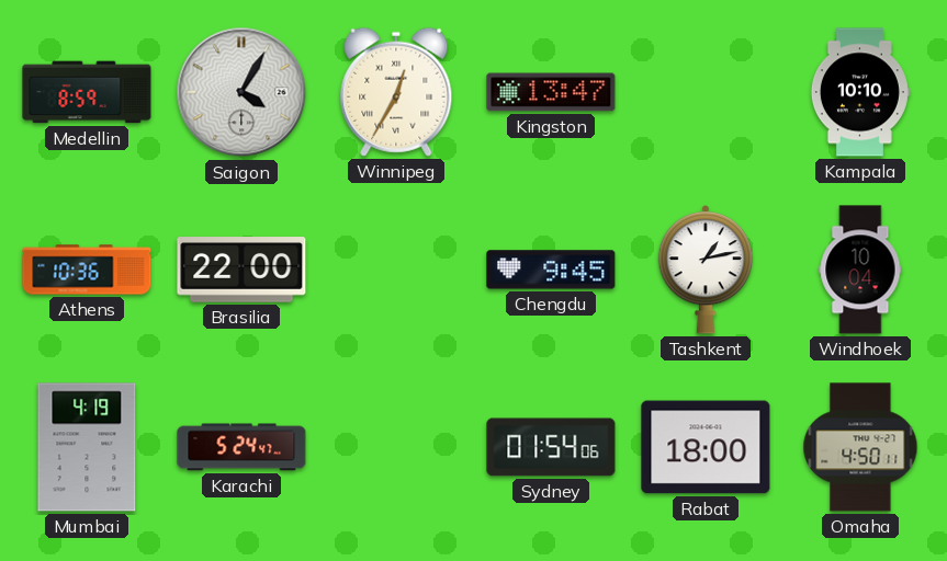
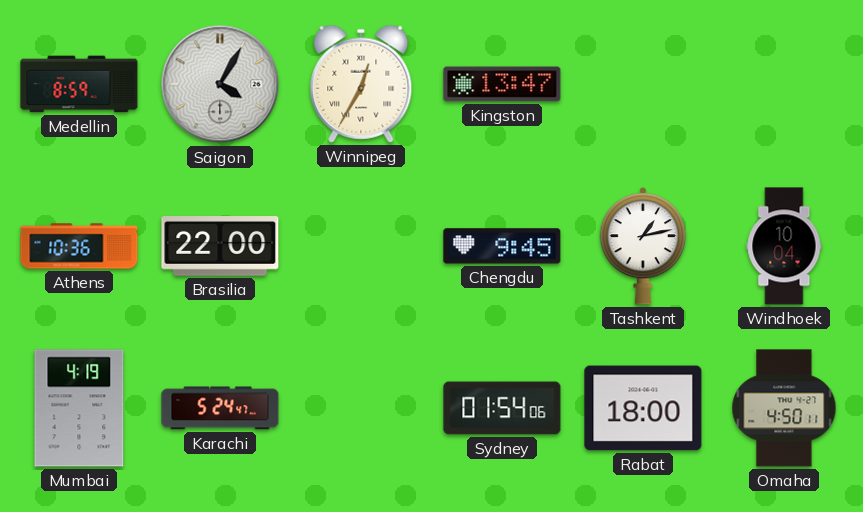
Kampala: 10:10 -> none
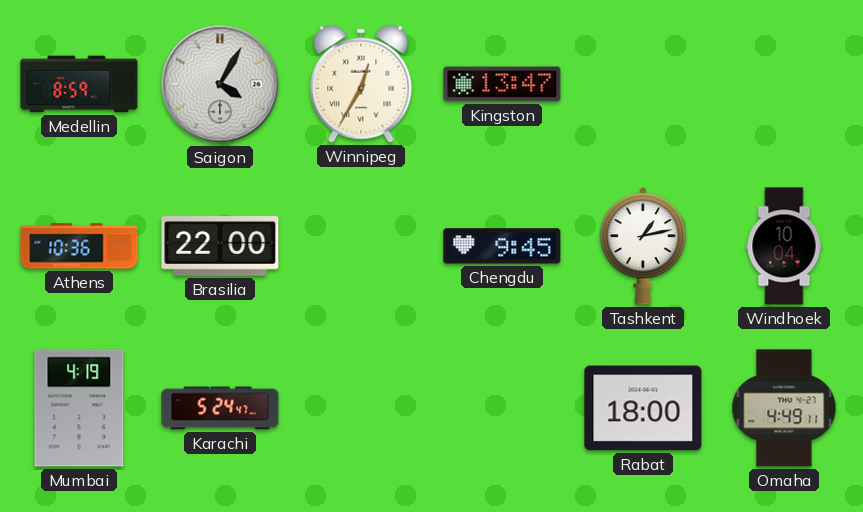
Sydney: 01:54 -> none
Omaha: 4:50 -> 4:49
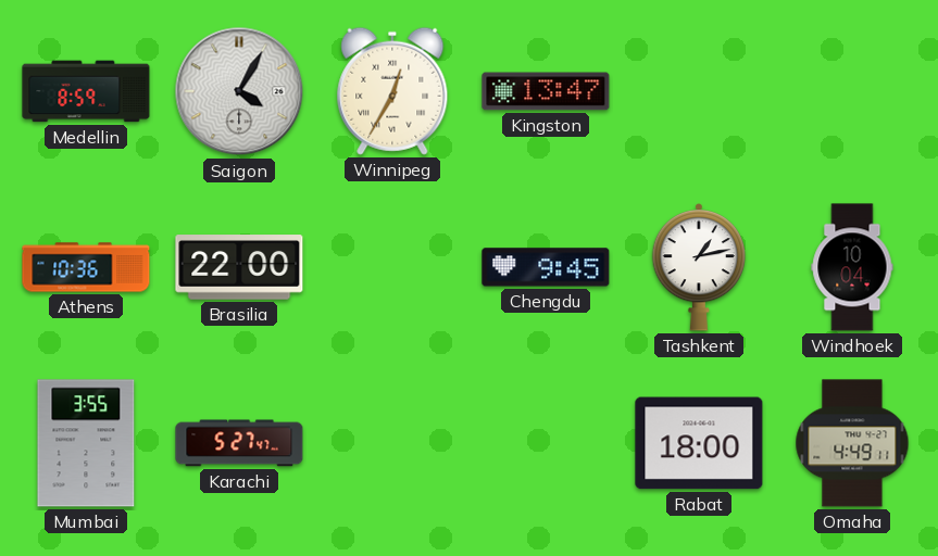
Mumbai: 4:19 -> 3:55
Karachi: 5:24 -> 5:27
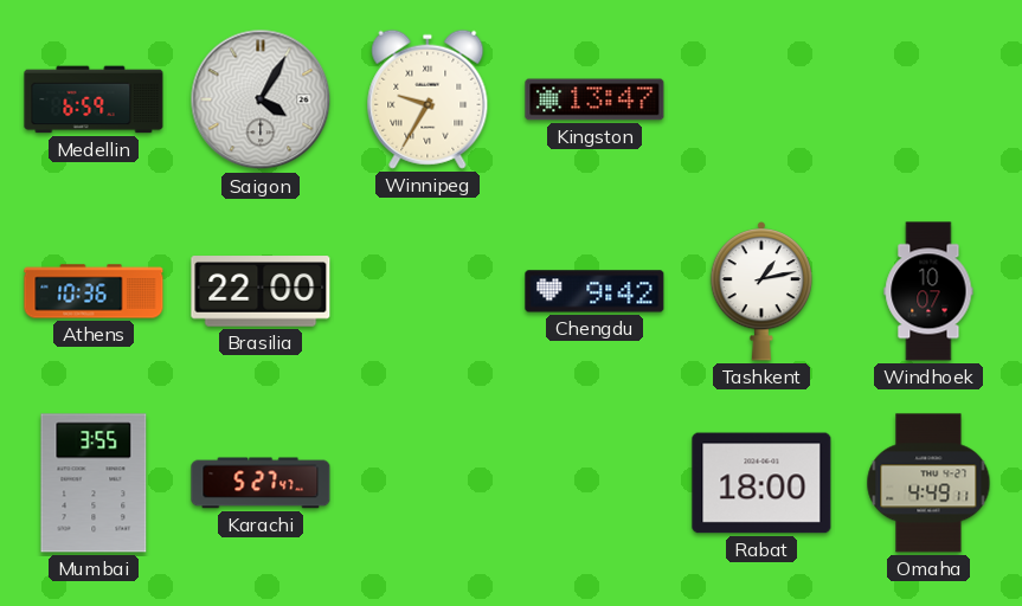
Medellin: 8:59 -> 6:59
Winnipeg: 12:35 -> 9:35
Chengdu: 9:45 -> 9:42
Windhoek: 10:04 -> 10:07
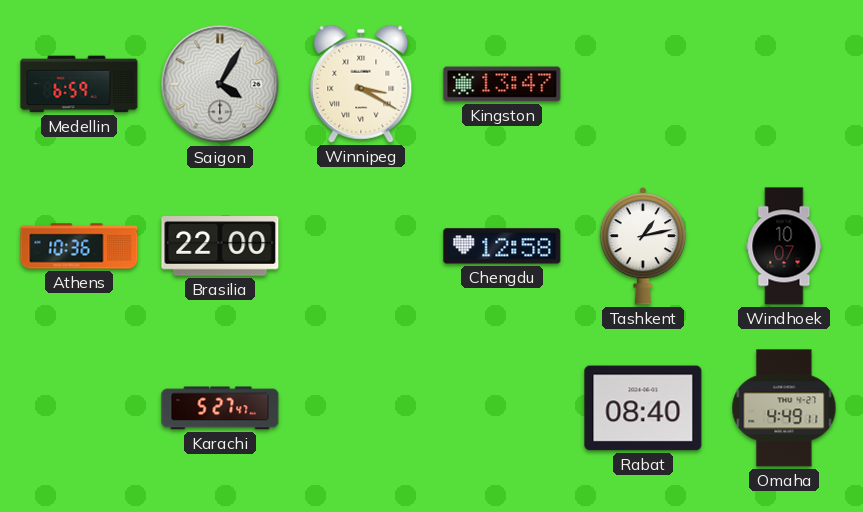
Winnipeg: 9:35 -> 3:20
Chengdu: 9:42 -> 12:58
Mumbai: 3:55 -> none
Rabat: 18:00 -> 08:40
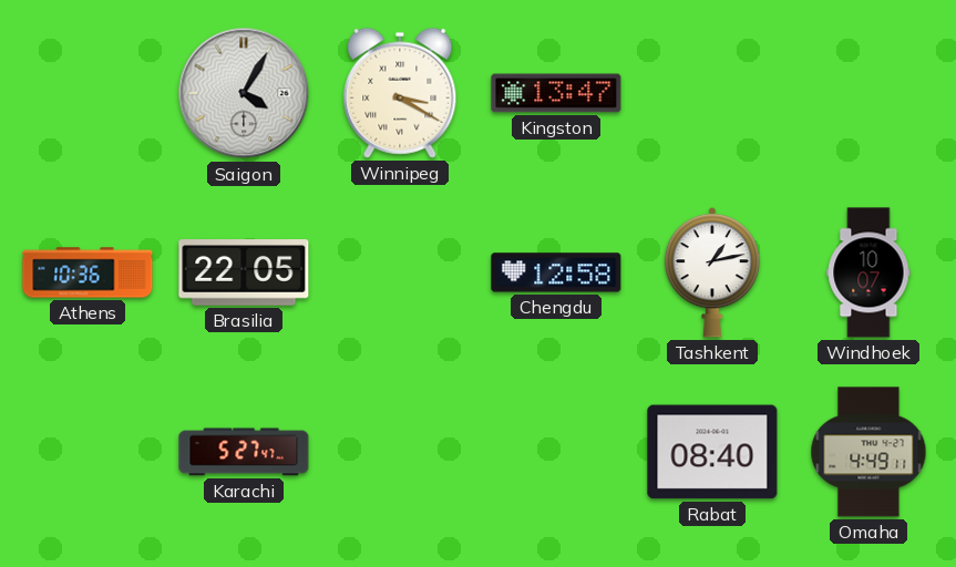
Medellin: 6:59 -> none
Brasilia: 22:00 -> 22:05
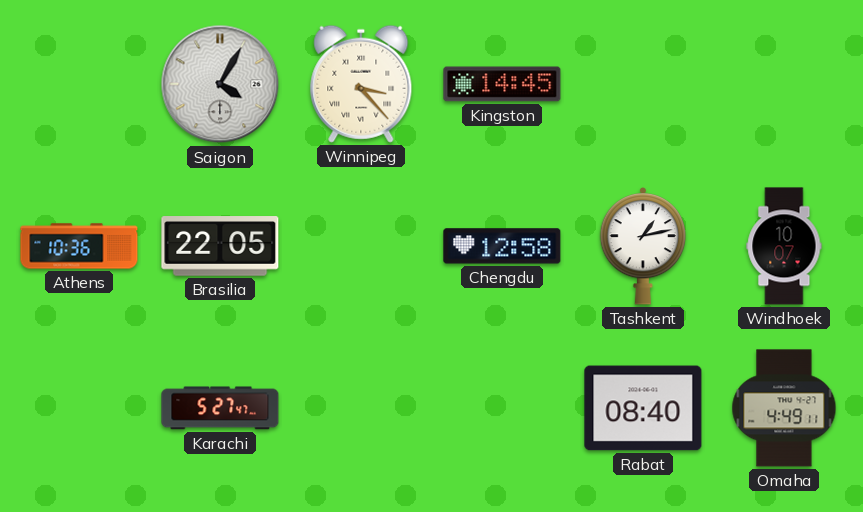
Winnipeg: 3:20 -> 3:23
Kingston: 13:47 -> 14:45
